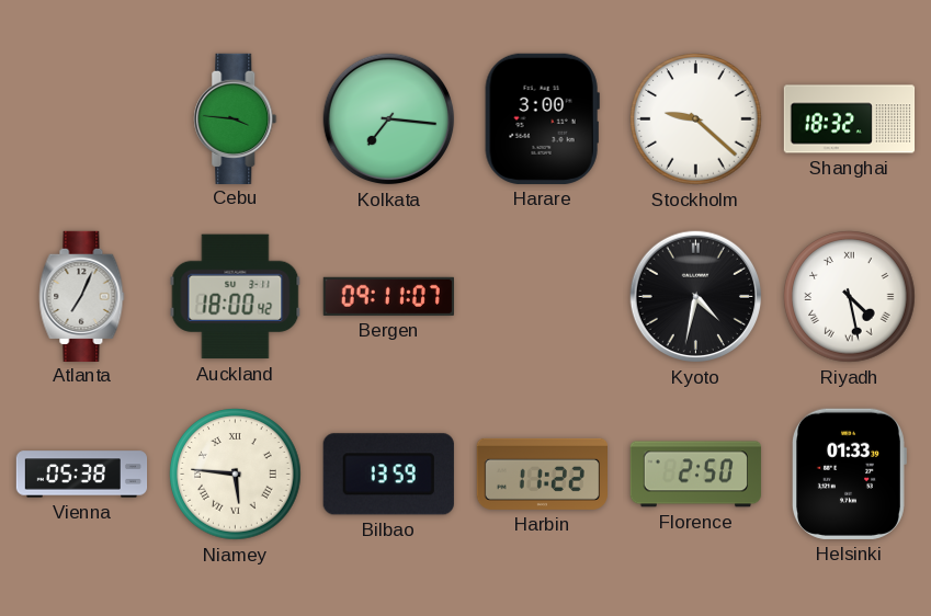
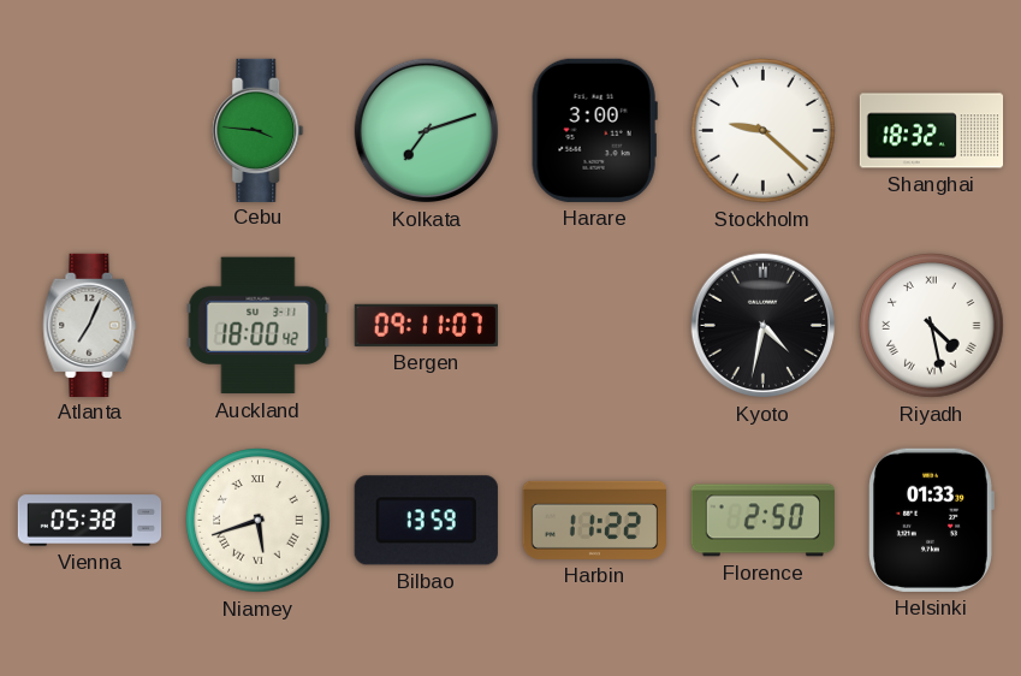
Kolkata: 7:16 -> 7:12
Niamey: 5:46 -> 5:42
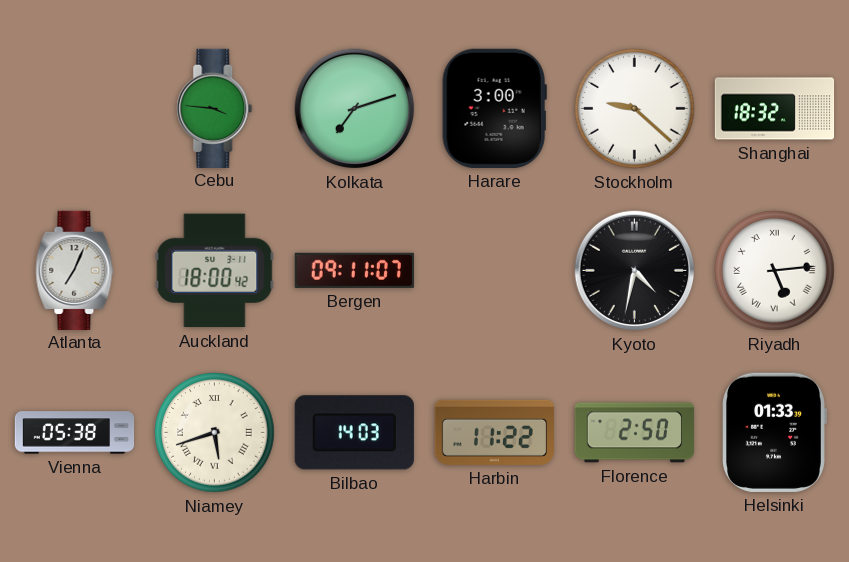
Riyadh: 4:28 -> 5:14
Bilbao: 13:59 -> 14:03
